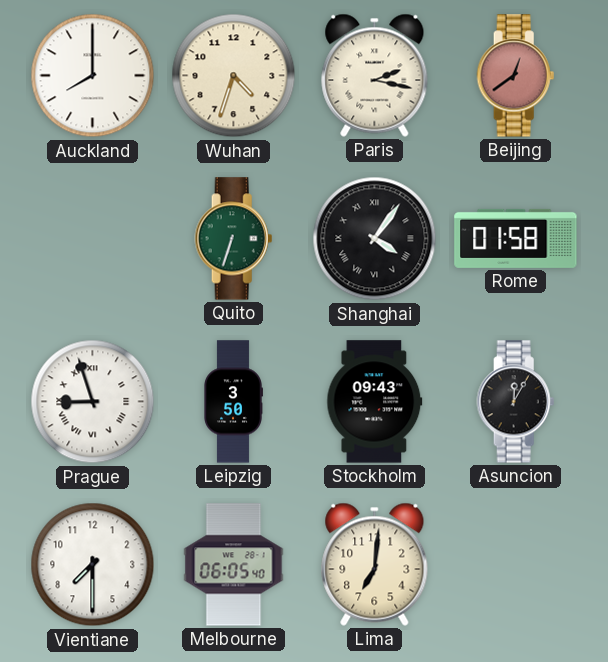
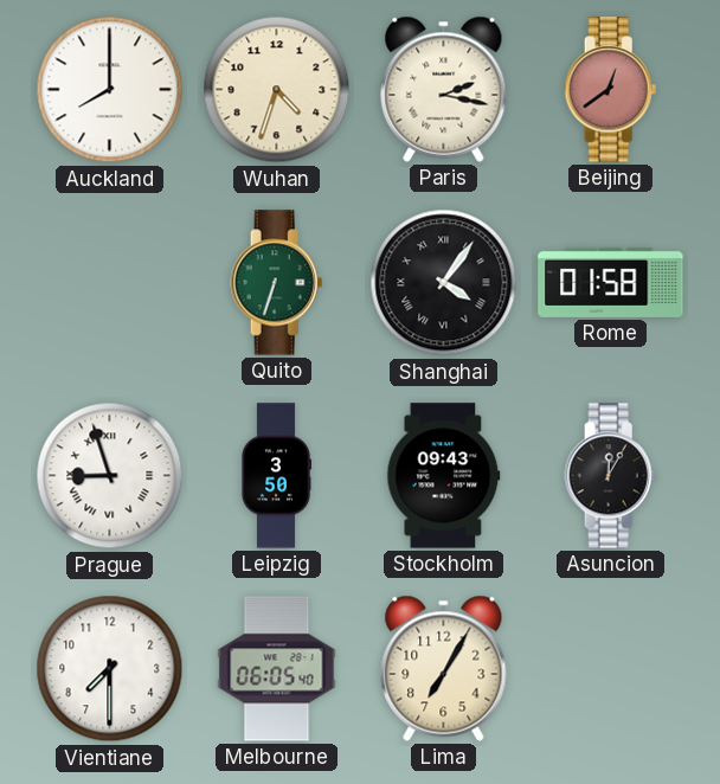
Lima: 7:01 -> 7:05
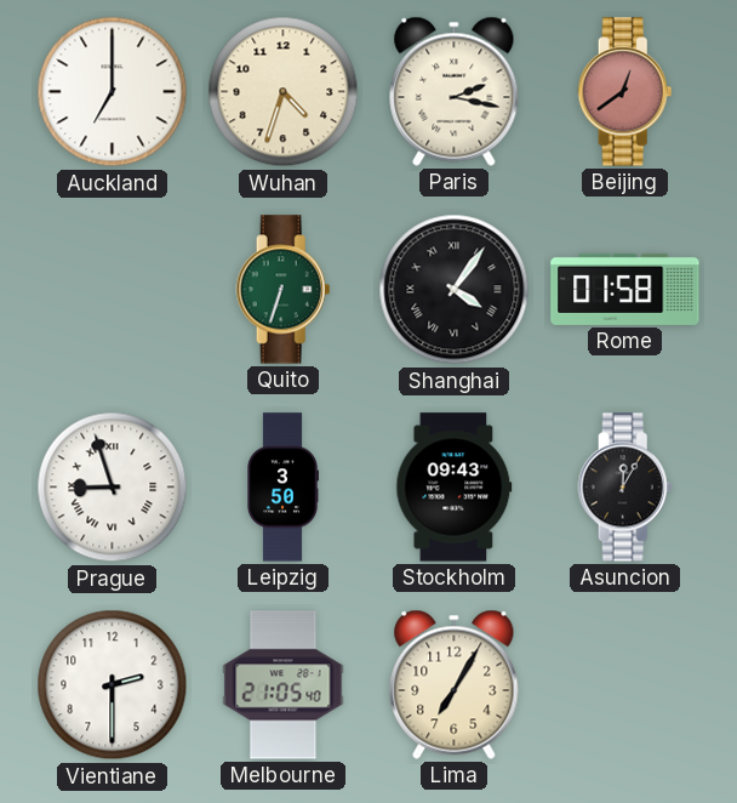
Auckland: 8:00 -> 7:00
Vientiane: 7:30 -> 2:30
Melbourne: 06:05 -> 21:05
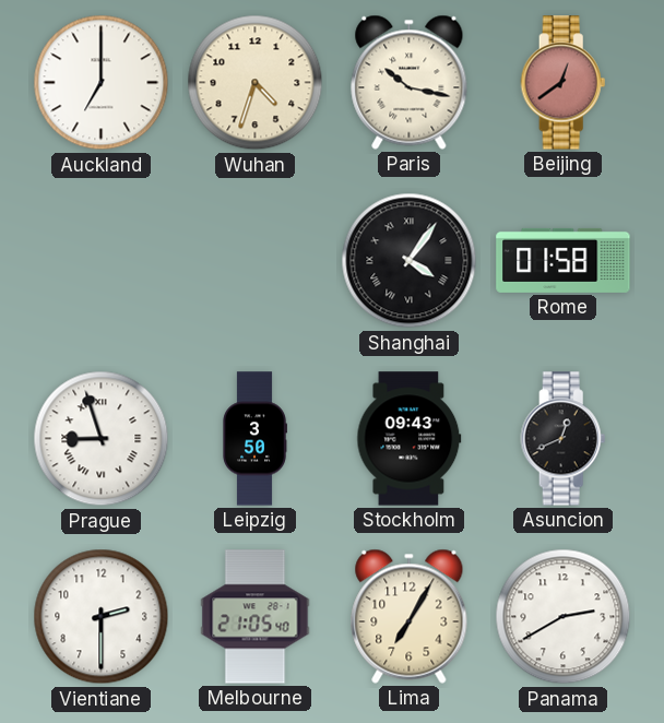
Paris: 2:17 -> 10:17
Quito: 6:33 -> none
Asuncion: 12:05 -> 12:41
Panama: none -> 2:40
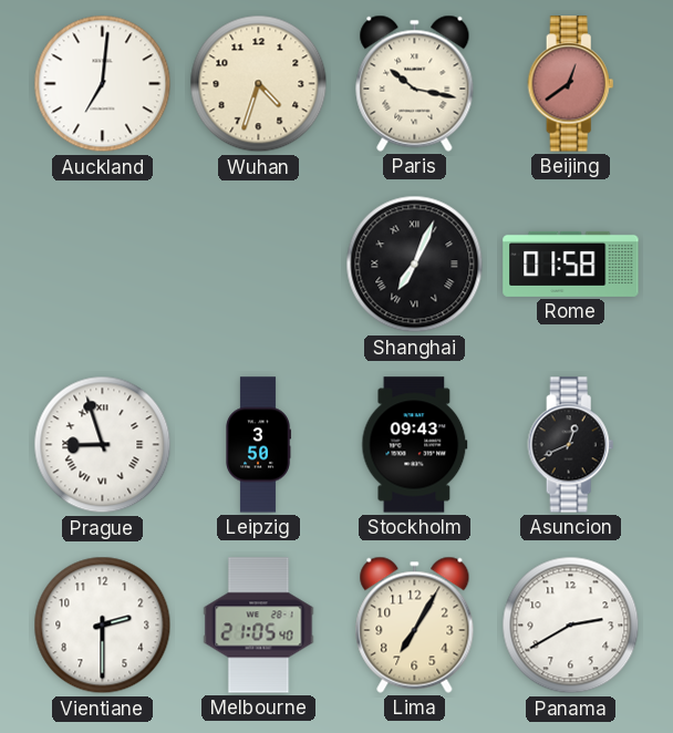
Auckland: 7:00 -> 7:01
Shanghai: 4:06 -> 7:04
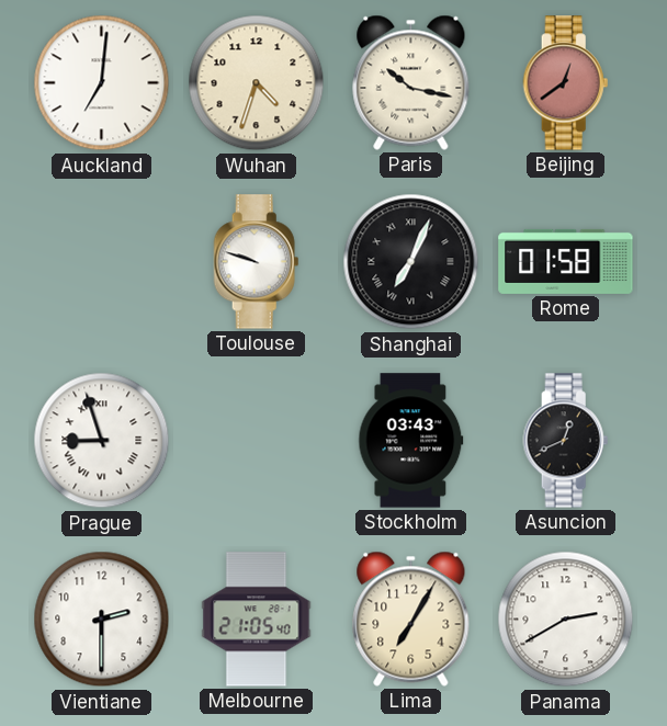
Toulouse: none -> 9:48
Leipzig: 3:50 -> none
Stockholm: 09:43 -> 03:43
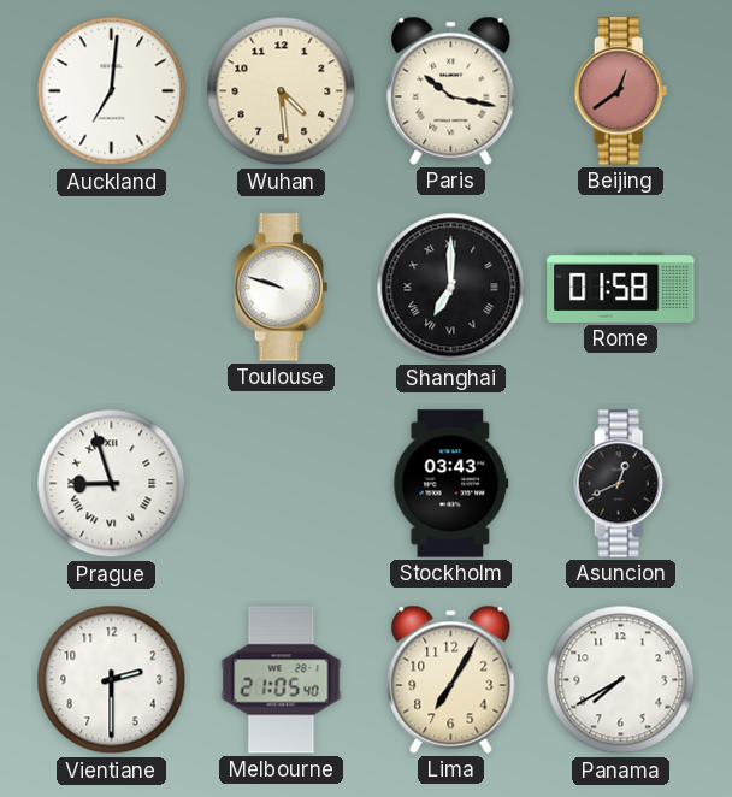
Wuhan: 4:33 -> 4:29
Shanghai: 7:04 -> 7:00
Panama: 2:40 -> 7:40
